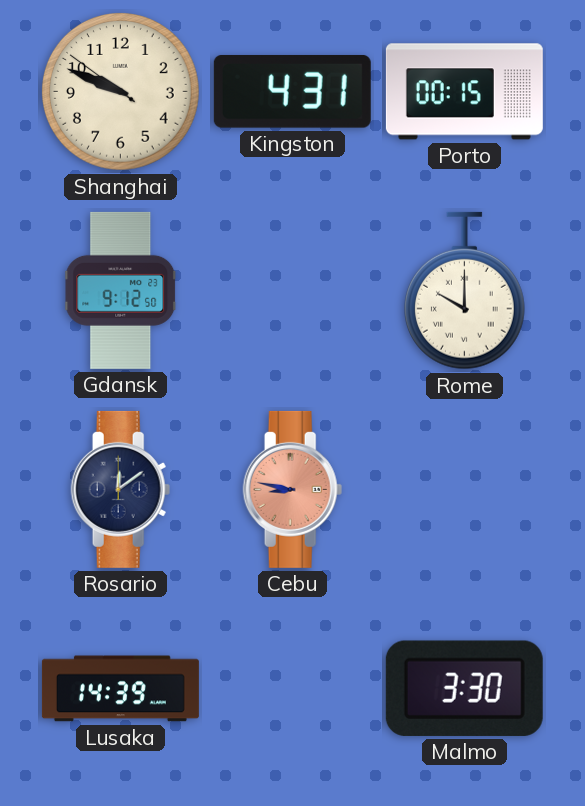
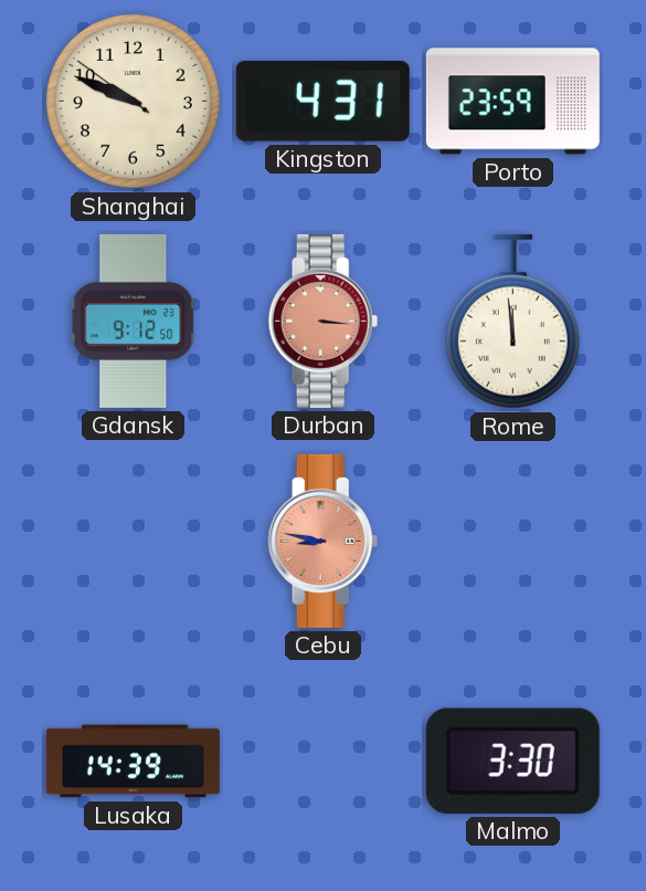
Porto: 00:15 -> 23:59
Durban: none -> 3:16
Rome: 10:00 -> 11:59
Rosario: 12:09 -> none
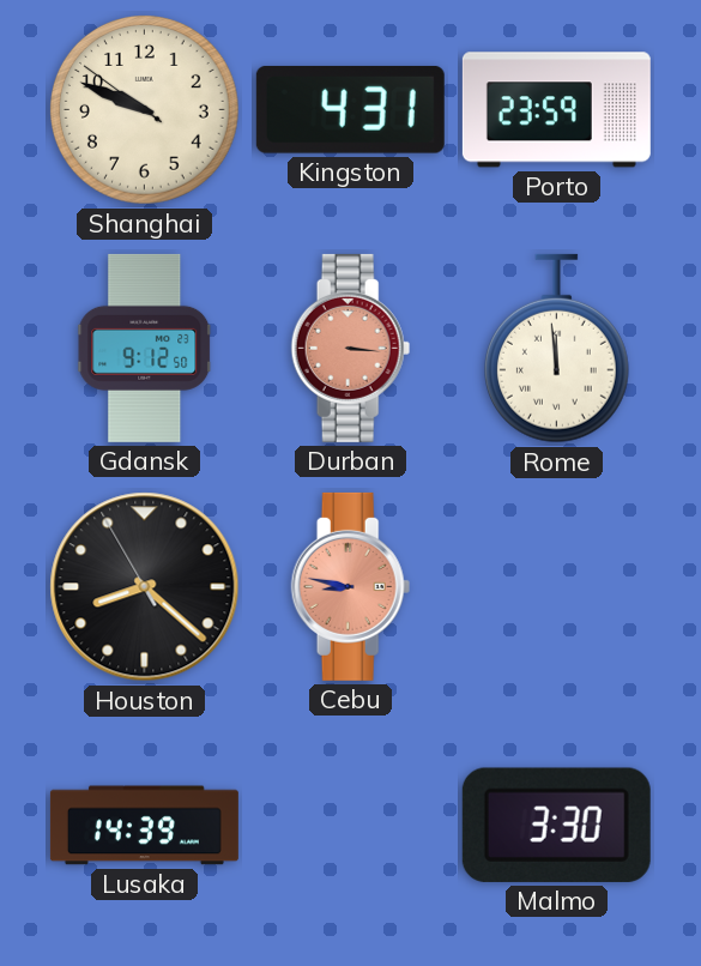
Houston: none -> 8:21
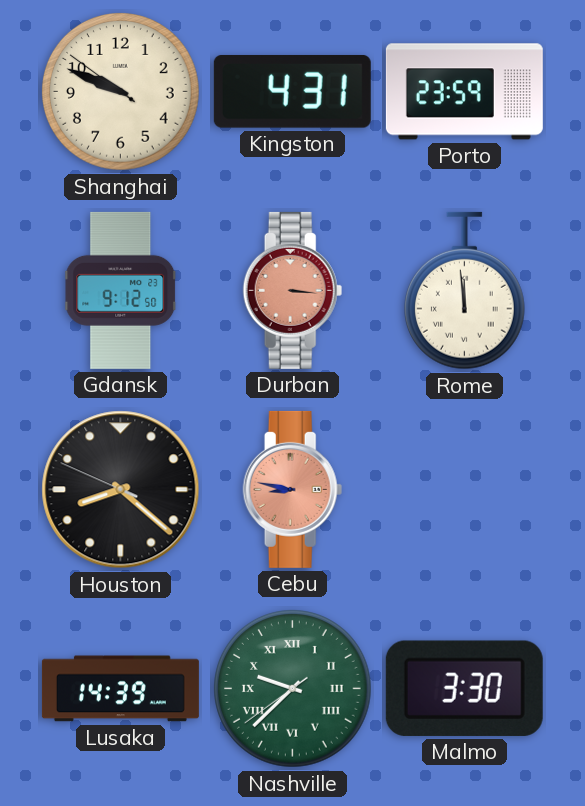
Houston: 8:21:55 -> 8:21:49
Nashville: none -> 9:37
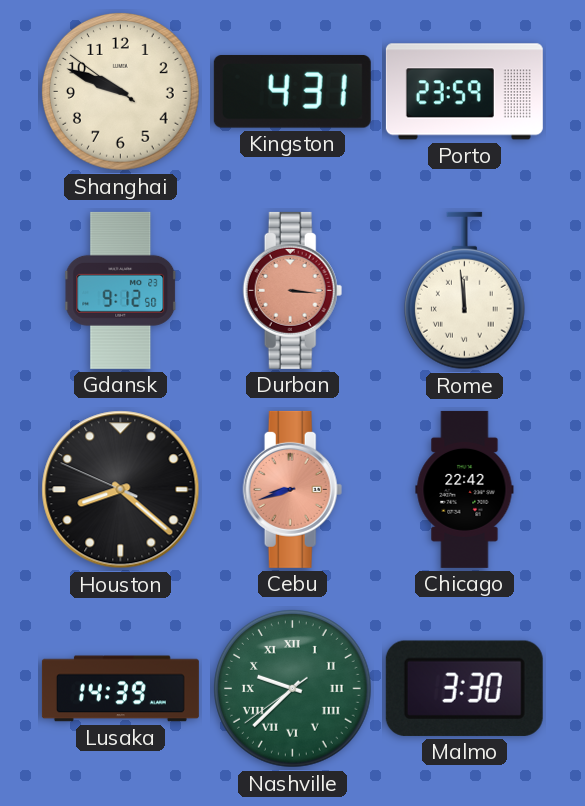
Cebu: 8:47 -> 8:42
Chicago: none -> 22:42
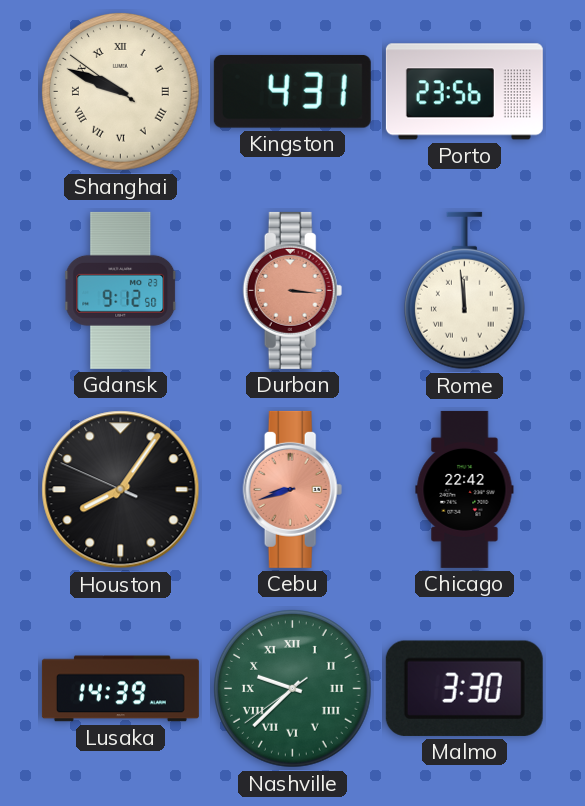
Shanghai numerals: Arabic -> Roman
Porto: 23:59 -> 23:56
Houston: 8:21 -> 8:05
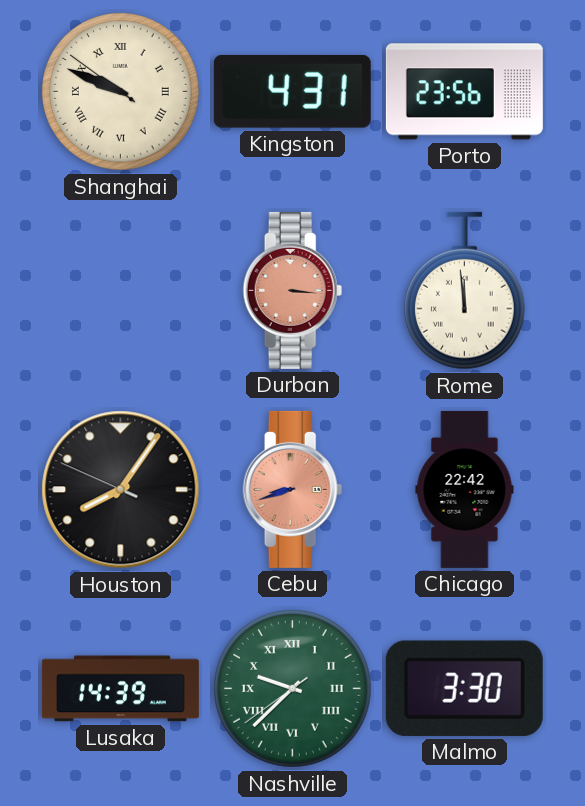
Gdansk: 9:12 -> none
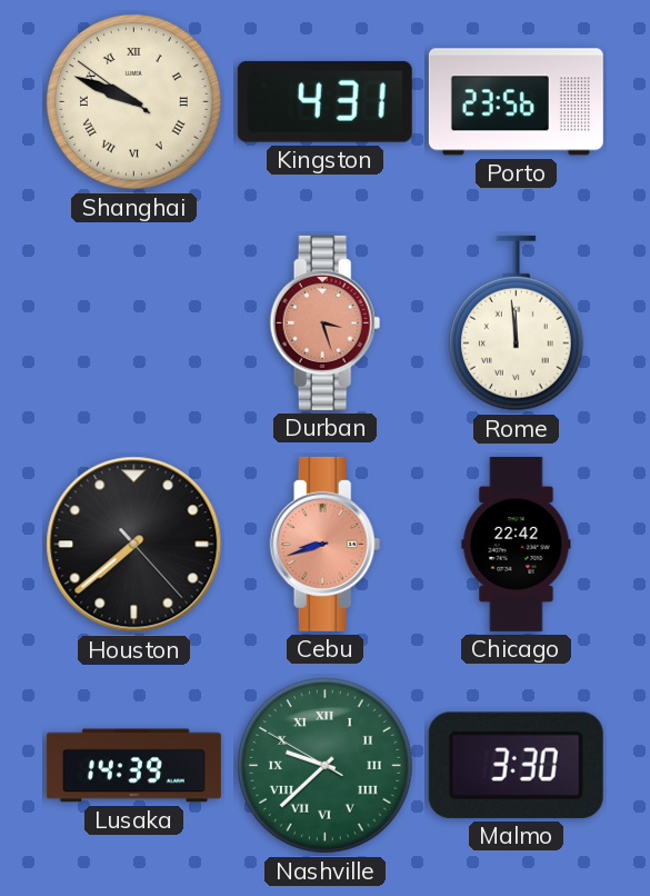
Durban: 3:16 -> 3:27
Houston: 8:05 -> 7:38
Nashville: 9:37:39 -> 9:37:50
